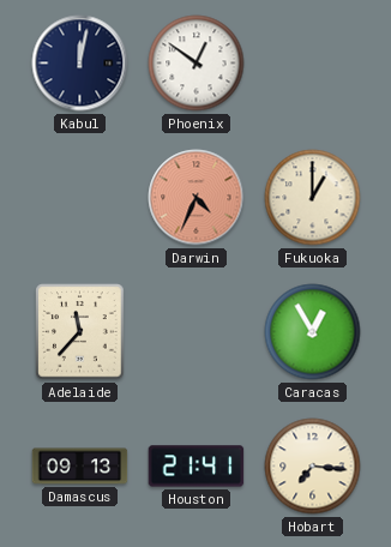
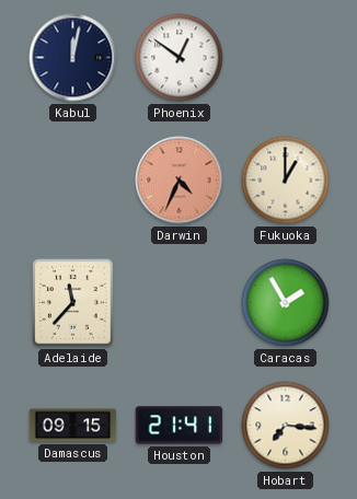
Caracas: 12:55 -> 1:55
Damascus: 09:13 -> 09:15
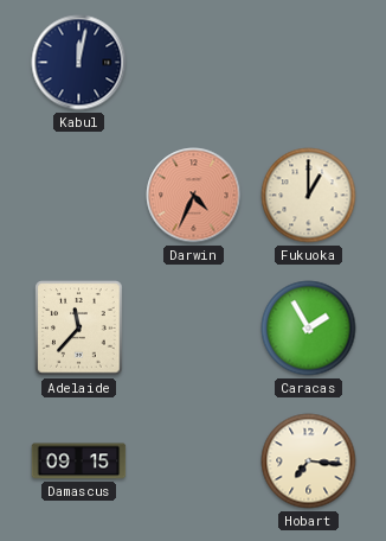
Phoenix: 12:51 -> none
Houston: 21:41 -> none
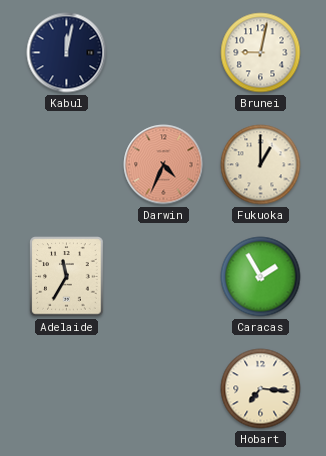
Brunei: none -> 9:02
Adelaide: 11:37 -> 11:35
Damascus: 09:15 -> none
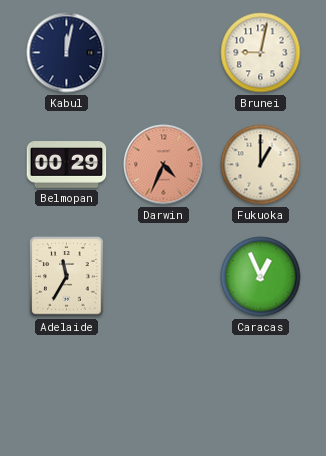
Belmopan: none -> 00:29
Caracas: 1:55 -> 12:56
Hobart: 7:16 -> none
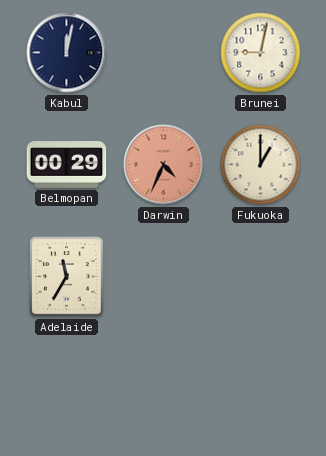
Caracas: 12:56 -> none
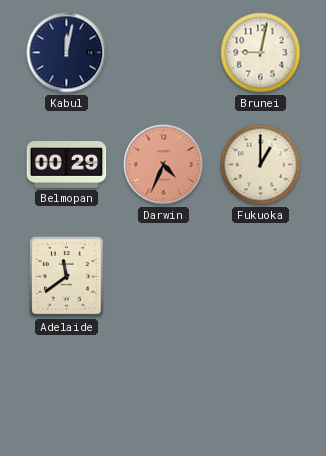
Adelaide: 11:35 -> 11:39
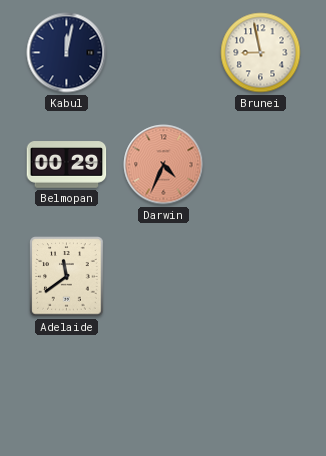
Brunei: 9:02 -> 8:58
Fukuoka: 1:00 -> none
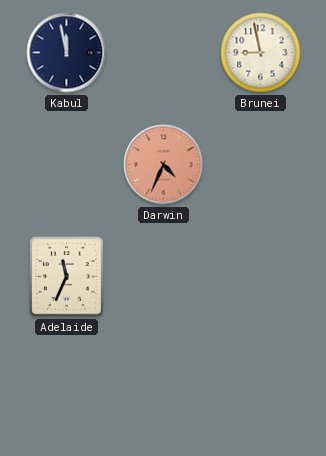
Kabul: 12:02 -> 11:58
Belmopan: 00:29 -> none
Adelaide: 11:39 -> 11:34
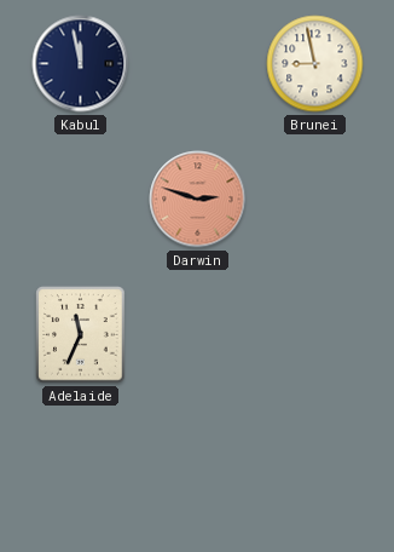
Darwin: 4:34 -> 2:48
